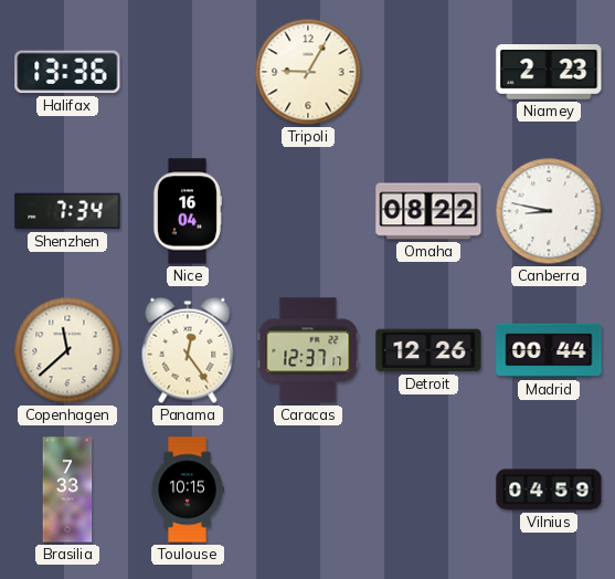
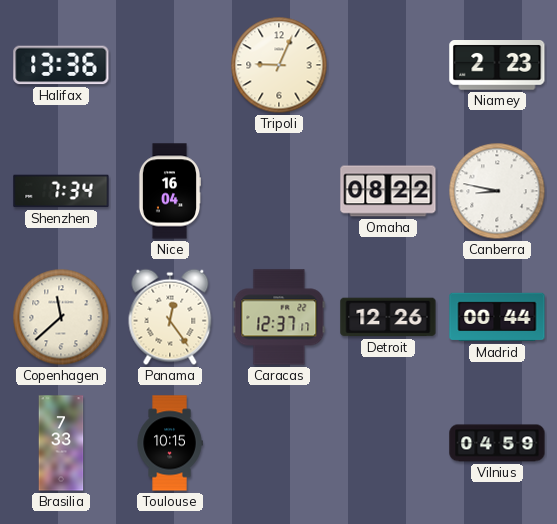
Tripoli: 9:05 -> 9:04
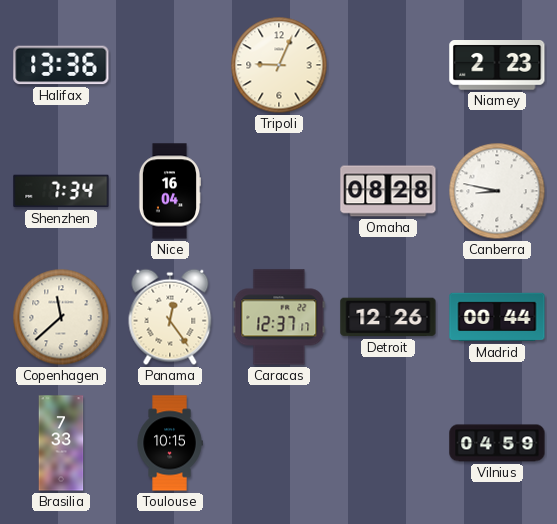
Omaha: 08:22 -> 08:28
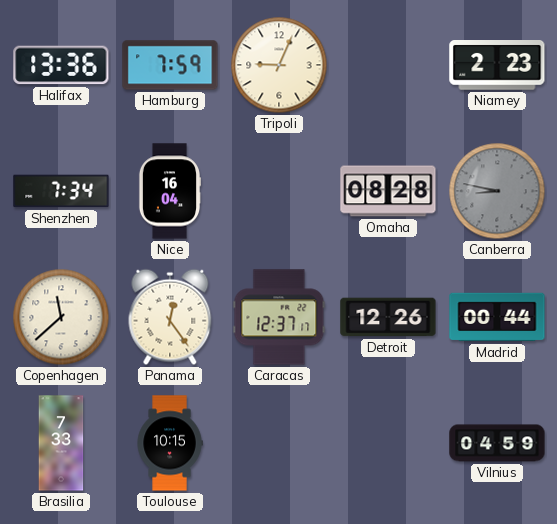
Hamburg: none -> 7:59
Canberra dial: white -> grey
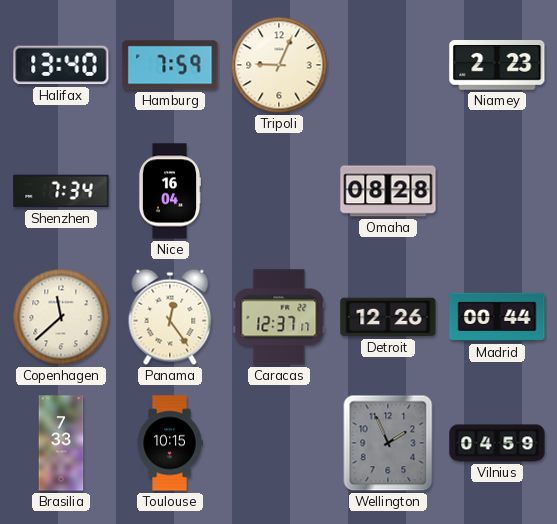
Halifax: 13:36 -> 13:40
Canberra: 8:47 -> none
Wellington: none -> 1:56
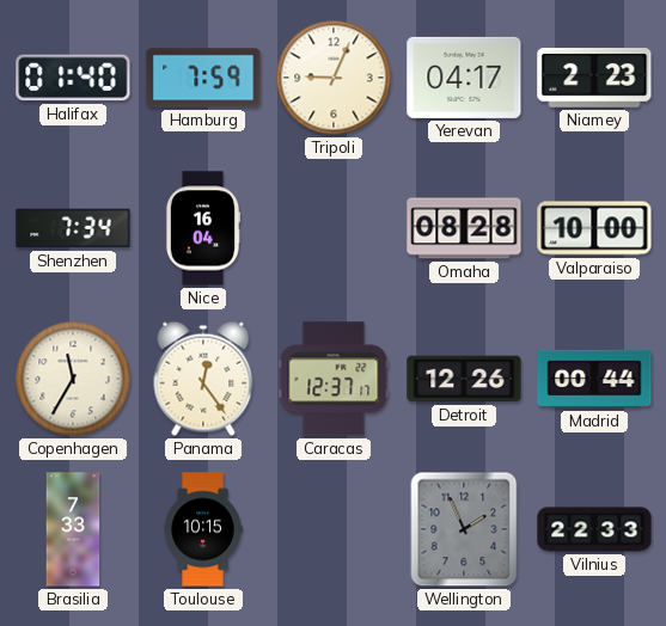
Halifax: 13:40 -> 01:40
Yerevan: none -> 04:17
Valparaiso: none -> 10:00
Copenhagen: 11:38 -> 11:35
Vilnius: 04:59 -> 22:33
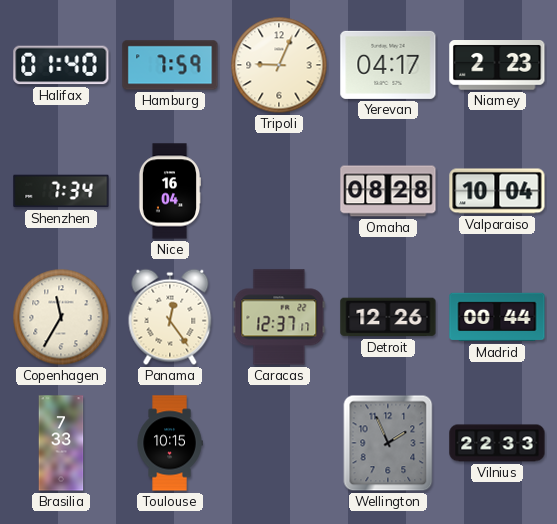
Valparaiso: 10:00 -> 10:04
